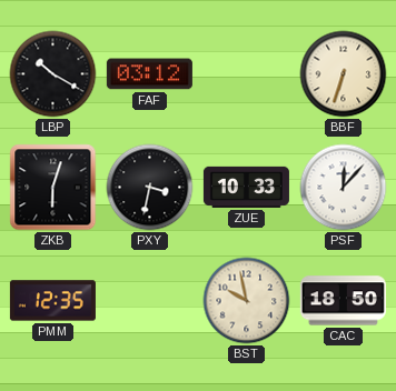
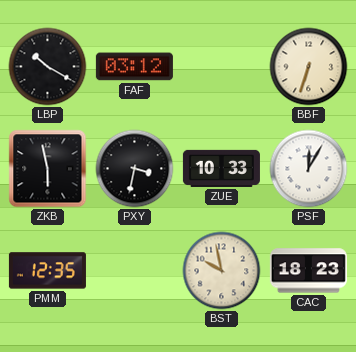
ZKB: 6:03 -> 5:58
PSF: 12:07 -> 12:05
CAC: 18:50 -> 18:23
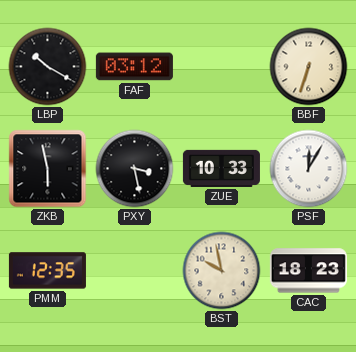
PXY: 3:32 -> 3:28
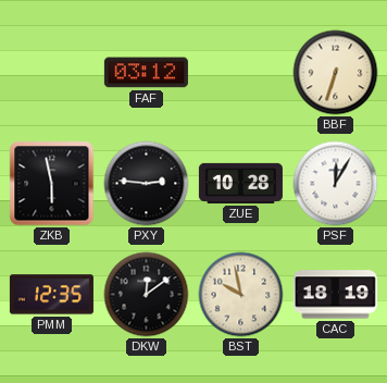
LBP: 10:20 -> none
PXY: 3:28 -> 2:46
ZUE: 10:33 -> 10:28
DKW: none -> 12:09
CAC: 18:23 -> 18:19
